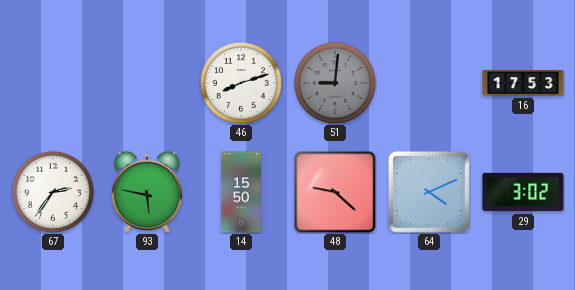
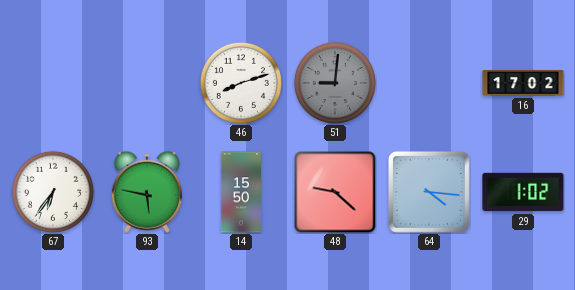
16: 17:53 -> 17:02
67: 2:36 -> 6:36
64: 4:11 -> 4:16
29: 3:02 -> 1:02
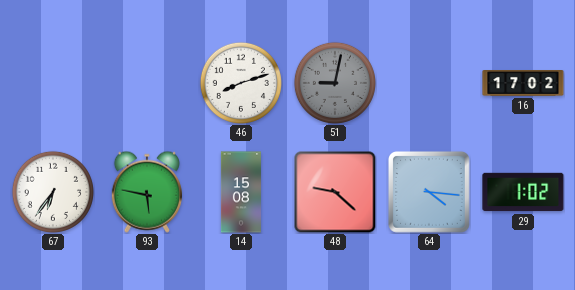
51: 9:01 -> 9:02
14: 15:50 -> 15:08
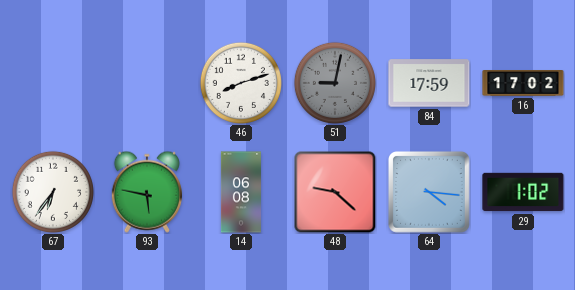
84: none -> 17:59
14: 15:08 -> 06:08
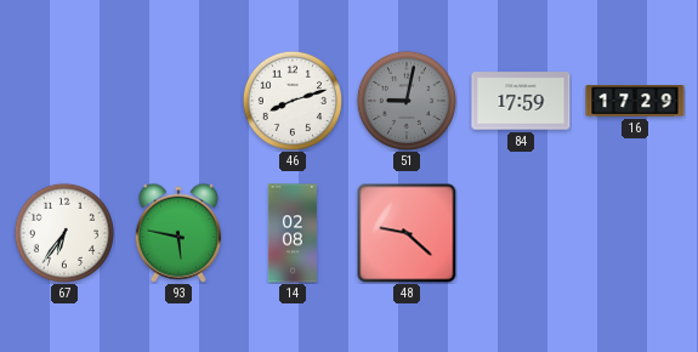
16: 17:02 -> 17:29
14: 06:08 -> 02:08
64: 4:16 -> none
29: 1:02 -> none
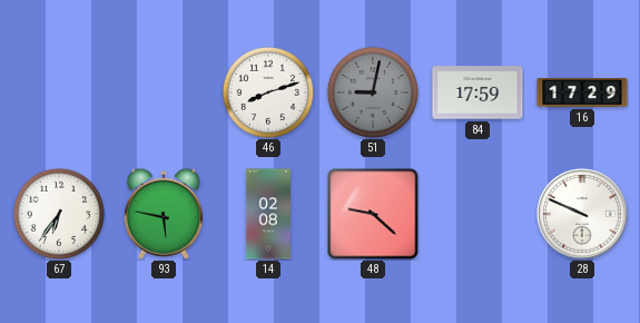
28: none -> 9:49
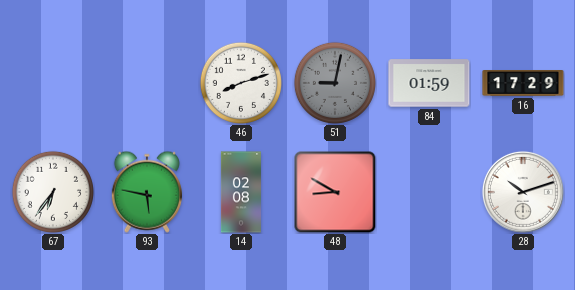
84: 17:59 -> 01:59
48: 9:22 -> 8:50
28: 9:49 -> 10:12
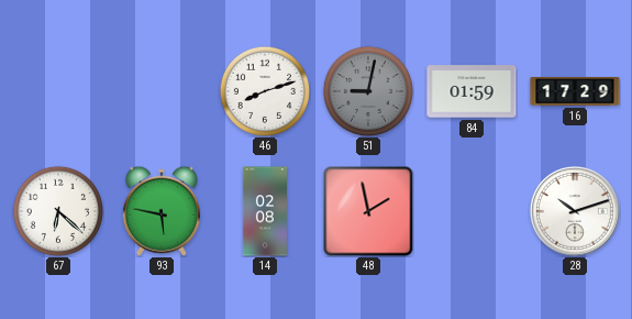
67: 6:36 -> 6:22
48: 8:50 -> 1:58
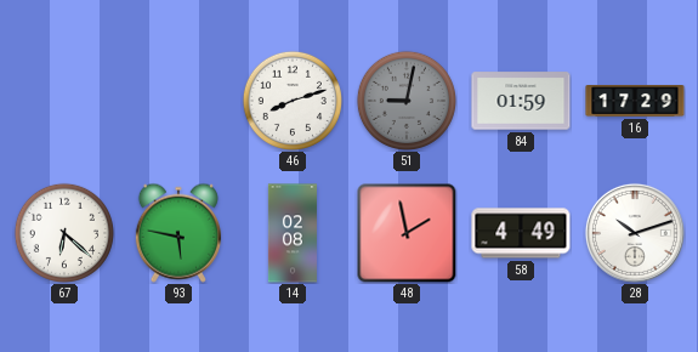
58: none -> 4:49
